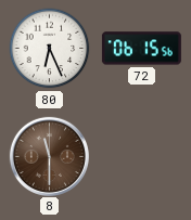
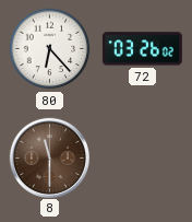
80: 6:26 -> 6:23
72: 06:15 -> 03:26
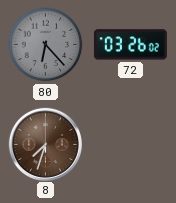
80 dial: white -> grey
8: 11:30 -> 7:33
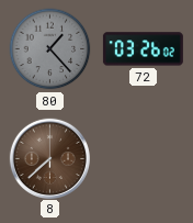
80: 6:23 -> 1:23
8: 7:33 -> 7:38
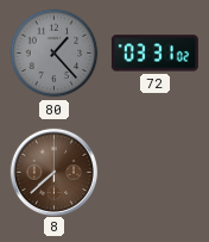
72: 03:26 -> 03:31
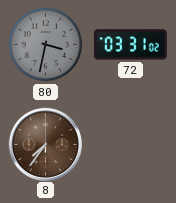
80: 1:23 -> 3:32
8: 7:38 -> 7:36
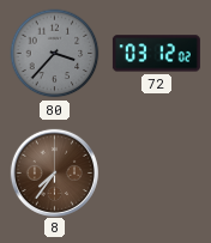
80: 3:32 -> 3:37
72: 03:31 -> 03:12
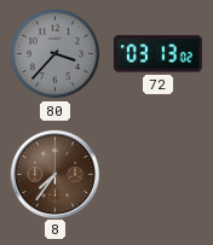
72: 03:12 -> 03:13
